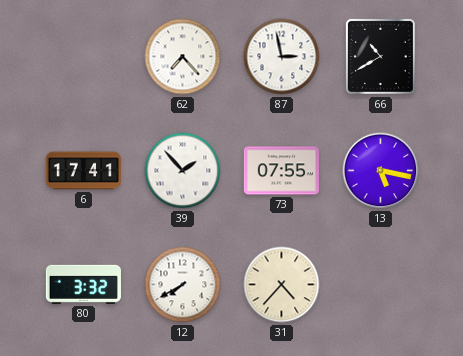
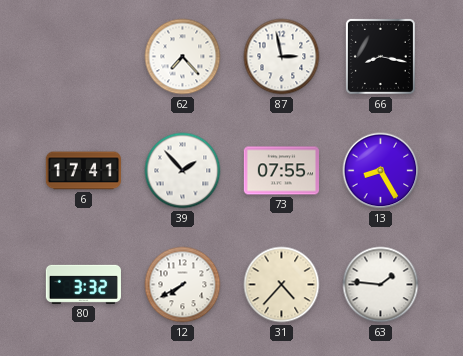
66: 10:40 -> 8:17
13: 5:17 -> 8:25
63: none -> 1:46
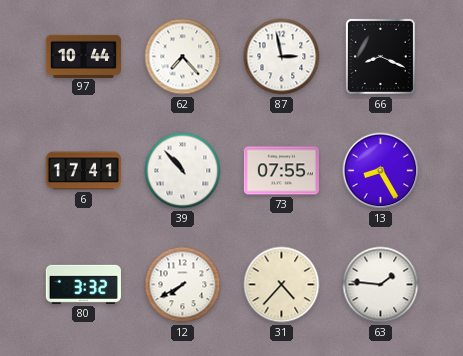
97: none -> 10:44
66: 8:17 -> 8:19
39: 1:53 -> 10:53
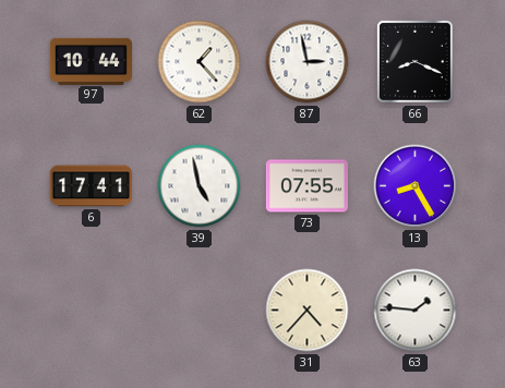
62: 7:23 -> 1:23
39: 10:53 -> 4:58
80: 3:32 -> none
12: 7:40 -> none
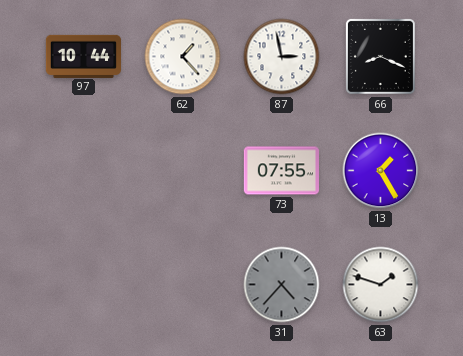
6: 17:41 -> none
39: 4:58 -> none
13: 8:25 -> 1:25
31 dial: cream -> grey
63: 1:46 -> 1:48
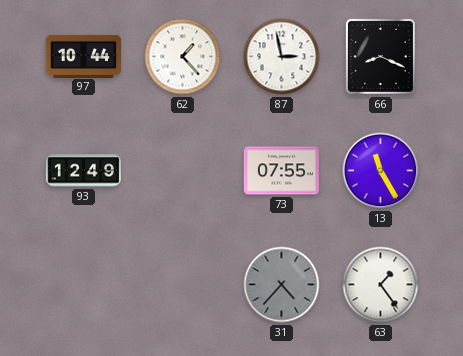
93: none -> 12:49
13: 1:25 -> 11:25
63: 1:48 -> 1:24
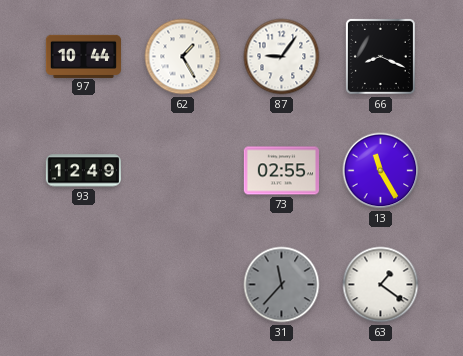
62: 1:23 -> 1:25
87: 2:58 -> 9:06
73: 07:55 -> 02:55
31: 4:37 -> 11:37
63: 1:24 -> 1:21
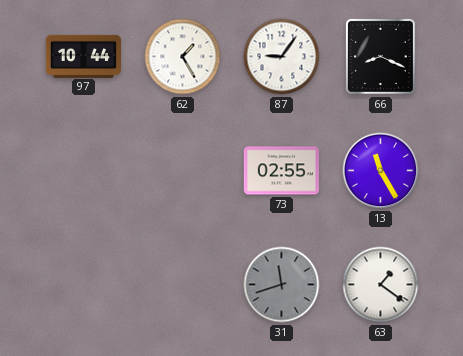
93: 12:49 -> none
31: 11:37 -> 11:42
